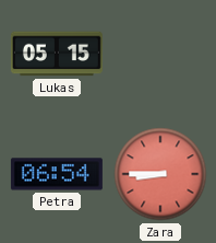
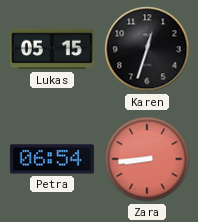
Karen: none -> 12:33
Zara: 8:45 -> 8:44
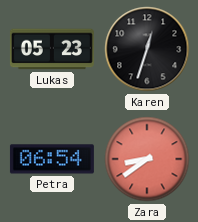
Lukas: 05:15 -> 05:23
Zara: 8:44 -> 8:39
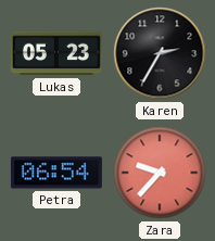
Karen: 12:33 -> 2:35
Zara: 8:39 -> 9:37
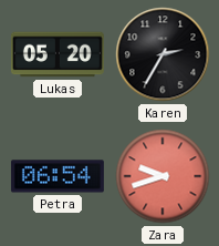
Lukas: 05:23 -> 05:20
Zara: 9:37 -> 9:42
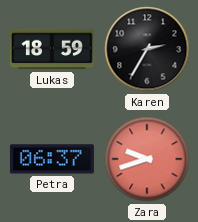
Lukas: 05:20 -> 18:59
Petra: 06:54 -> 06:37
